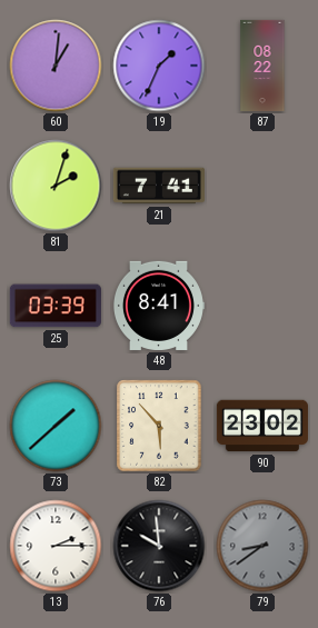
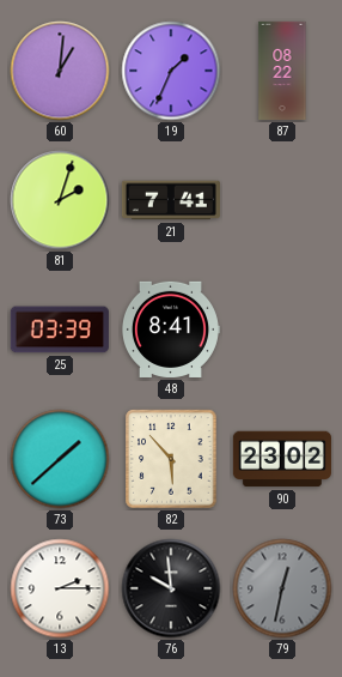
79: 8:39 -> 12:32
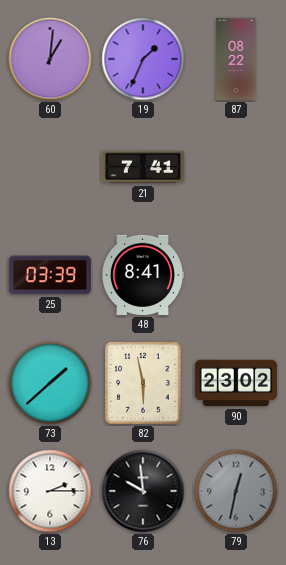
81: 2:03 -> none
82: 5:53 -> 5:58
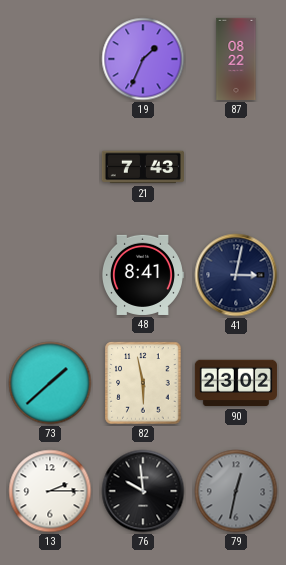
60: 1:01 -> none
21: 7:41 -> 7:43
25: 03:39 -> none
41: none -> 3:02
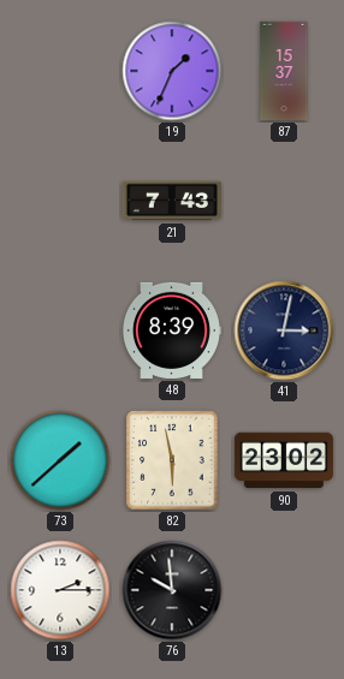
87: 08:22 -> 15:37
48: 8:41 -> 8:39
79: 12:32 -> none
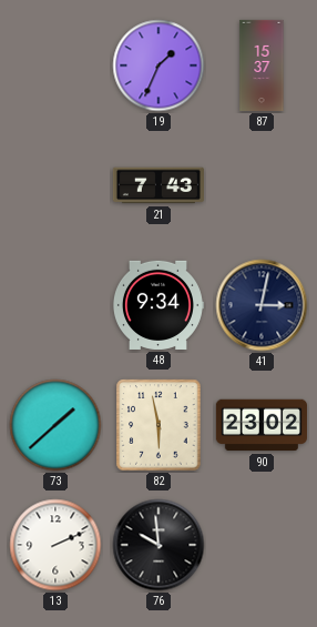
48: 8:39 -> 9:34
13: 2:15 -> 2:11
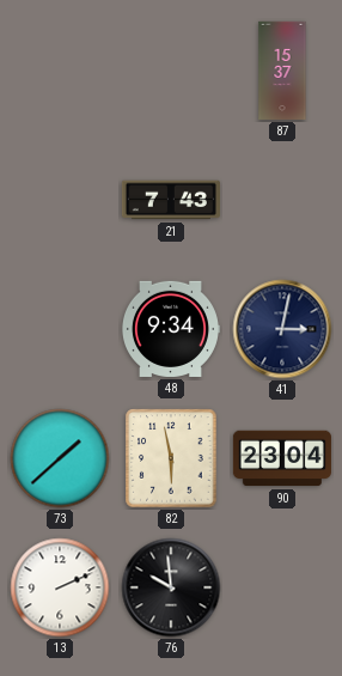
19: 1:34 -> none
90: 23:02 -> 23:04
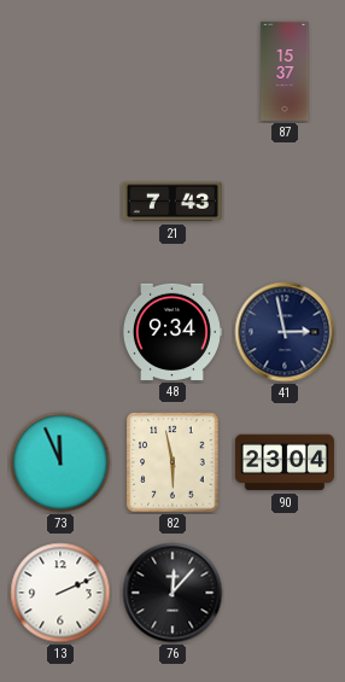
41: 3:02 -> 2:58
73: 1:38 -> 11:56
76: 9:59 -> 12:07
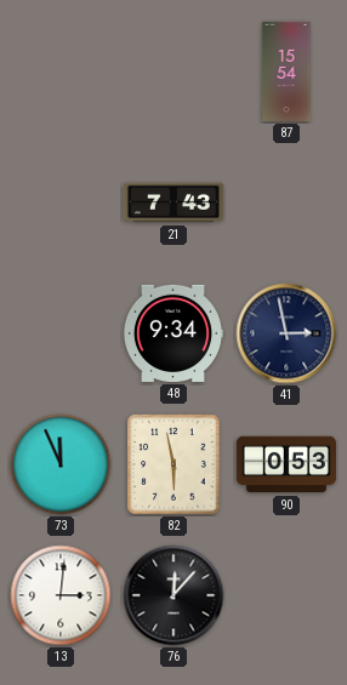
87: 15:37 -> 15:54
90: 23:04 -> 0:53
13: 2:11 -> 3:01
